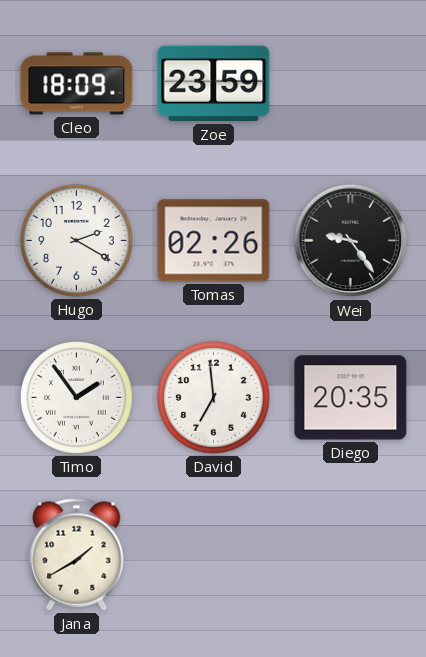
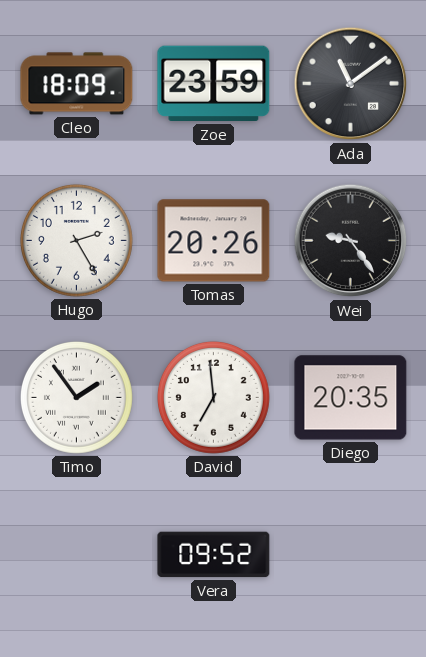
Ada: none -> 11:09
Hugo: 2:20 -> 2:25
Tomas: 02:26 -> 20:26
Jana: 1:40 -> none
Vera: none -> 09:52
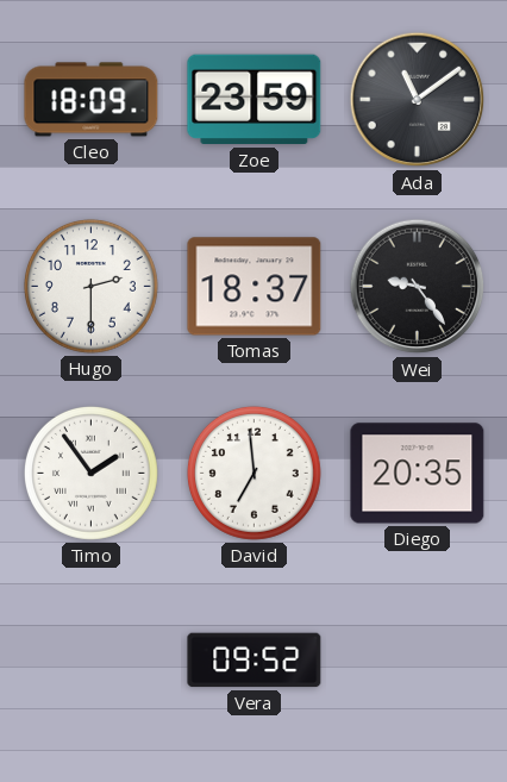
Hugo: 2:25 -> 2:30
Tomas: 20:26 -> 18:37
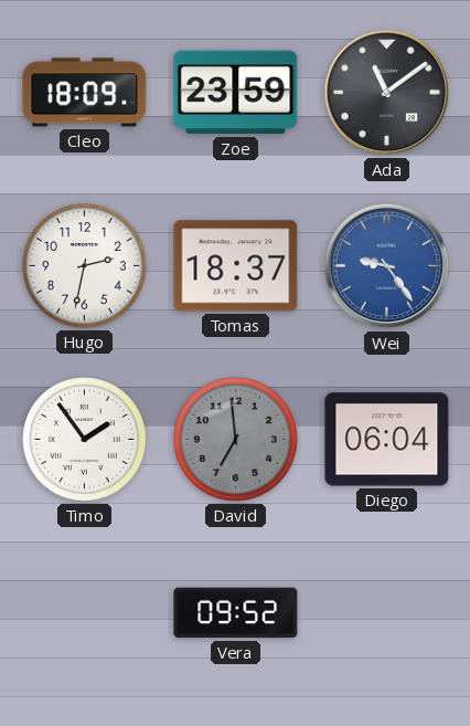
Hugo: 2:30 -> 2:32
Wei dial: black -> blue
David dial: white -> grey
Diego: 20:35 -> 06:04
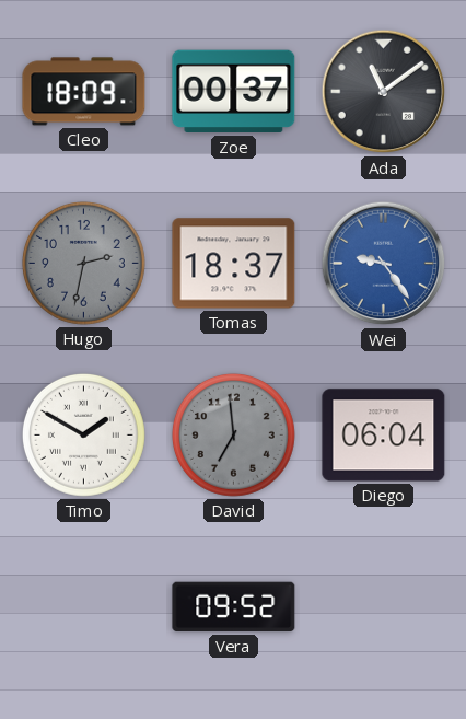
Zoe: 23:59 -> 00:37
Hugo dial: white -> grey
Timo: 1:54 -> 1:50
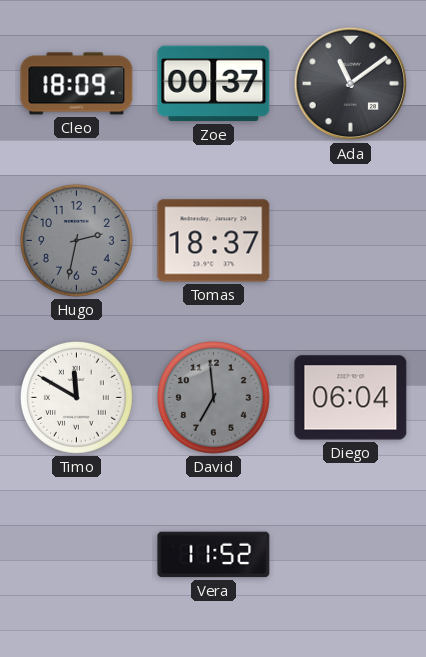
Wei: 9:24 -> none
Timo: 1:50 -> 11:50
Vera: 09:52 -> 11:52
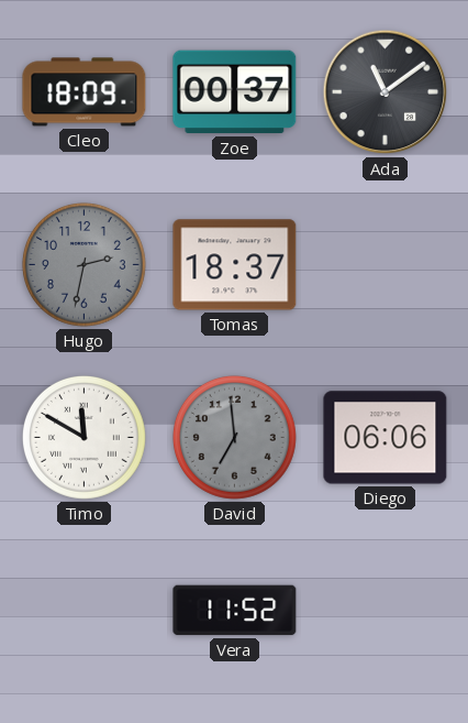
Diego: 06:04 -> 06:06
